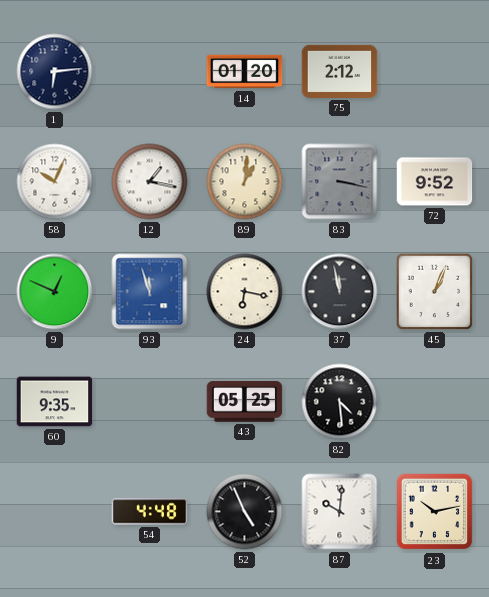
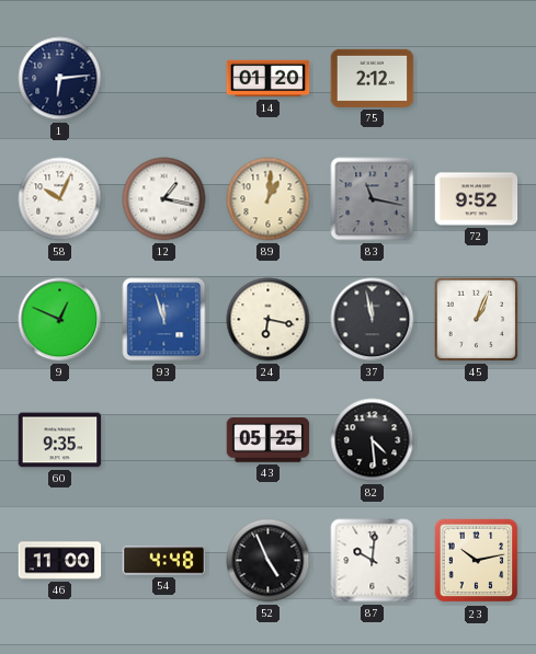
83: 3:17 -> 11:17
46: none -> 11:00
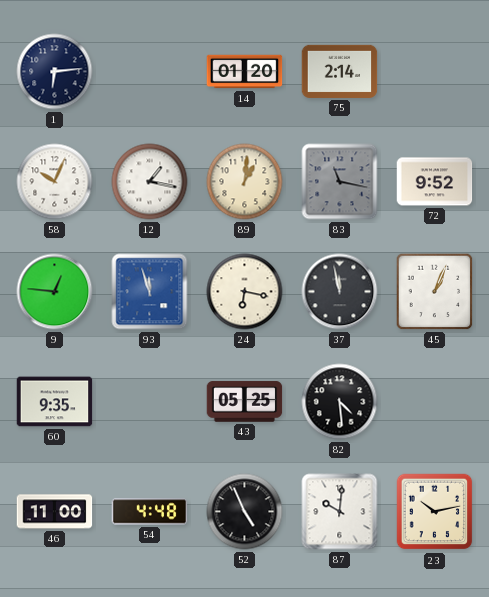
75: 2:12 -> 2:14
9: 12:49 -> 12:46
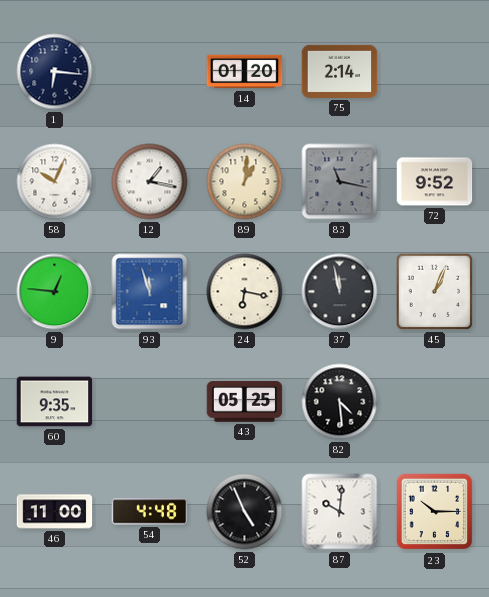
1: 6:14 -> 6:16
23: 10:13 -> 10:15
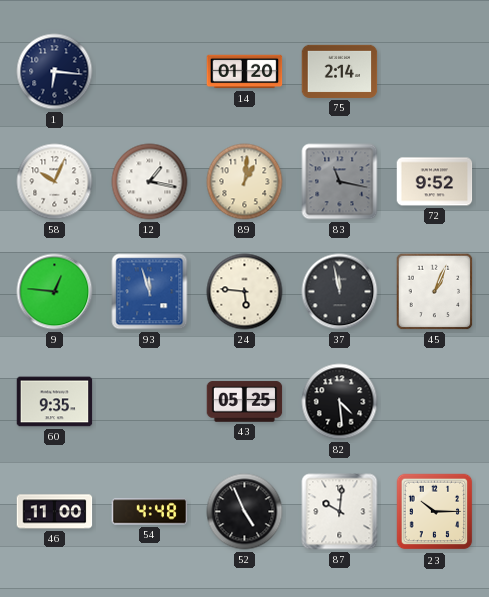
24: 6:17 -> 5:46
